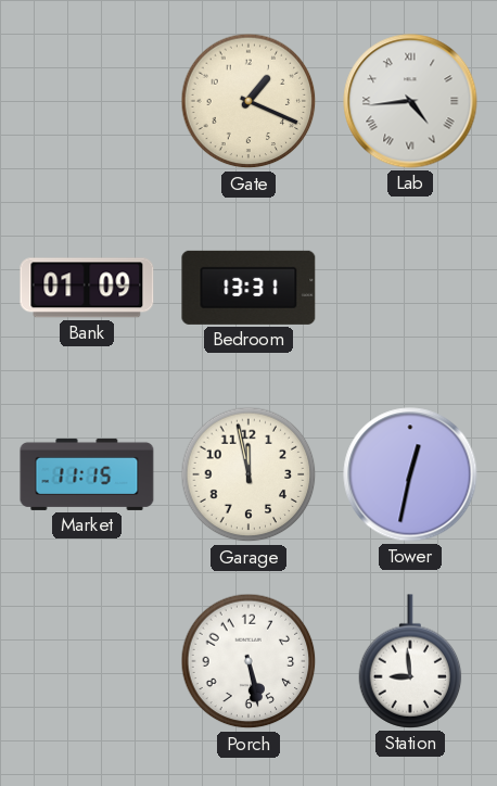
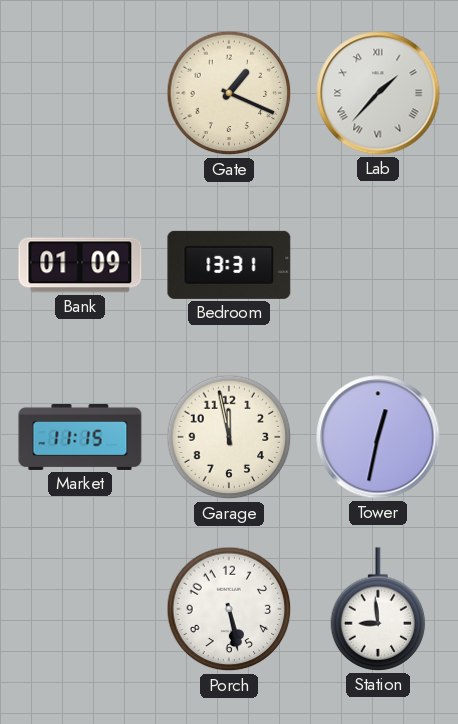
Lab: 4:44 -> 1:37
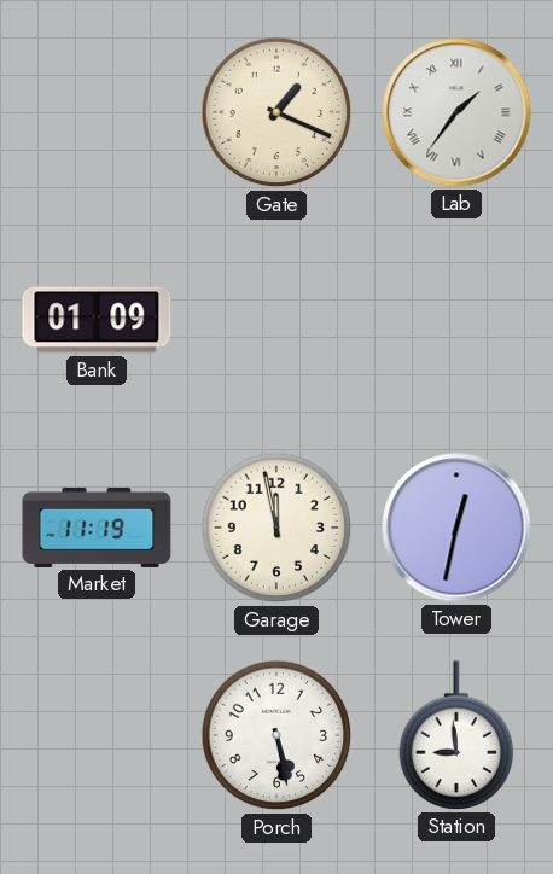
Lab: 1:37 -> 1:36
Bedroom: 13:31 -> none
Market: 11:15 -> 11:19
